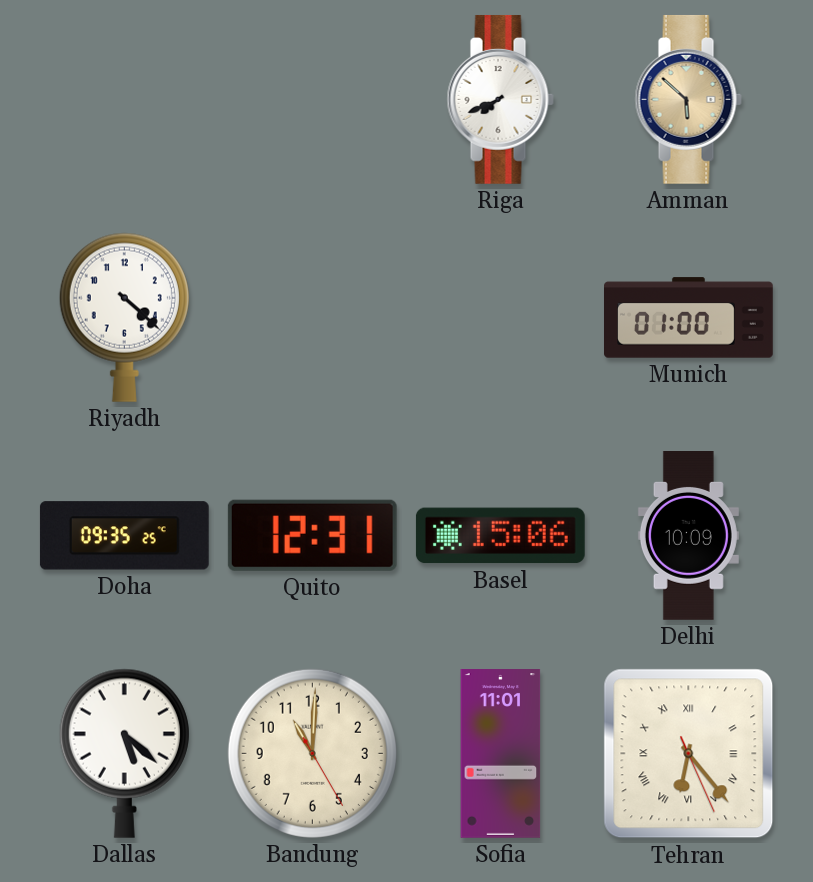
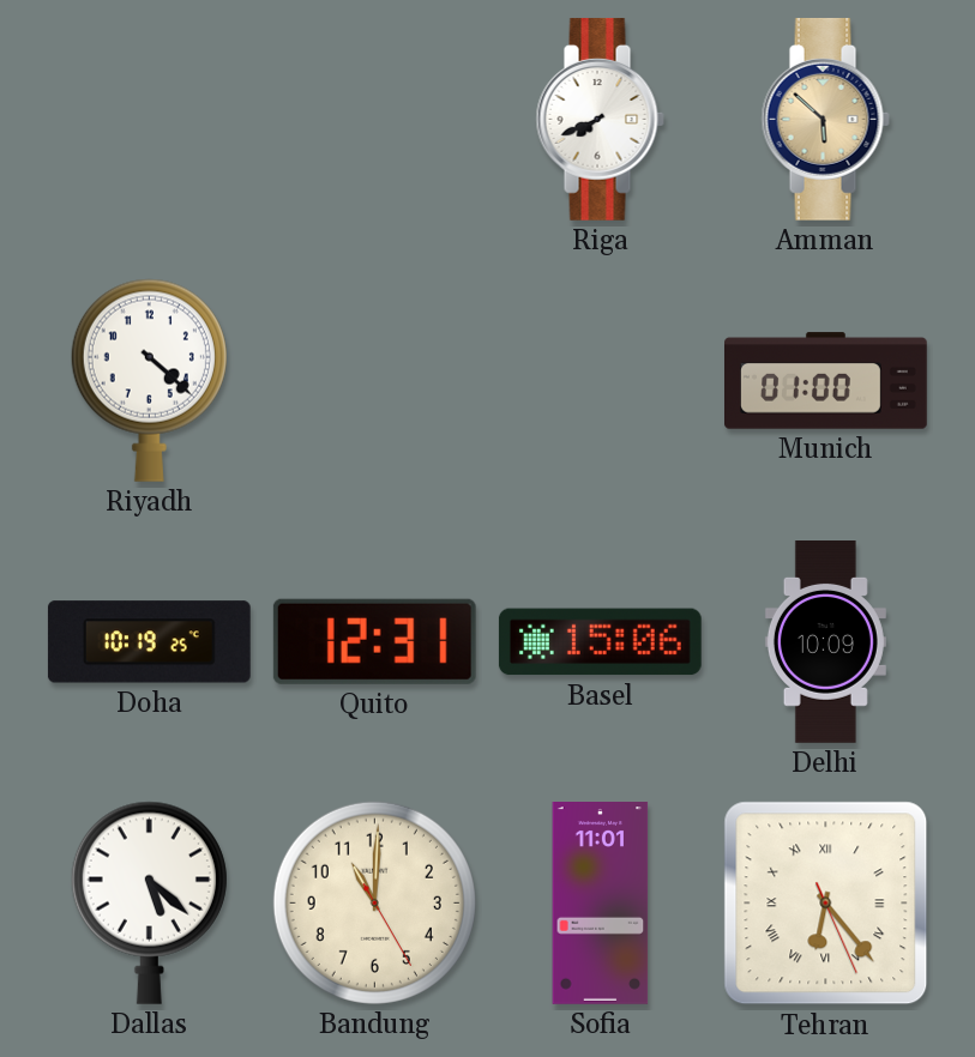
Doha: 09:35 -> 10:19
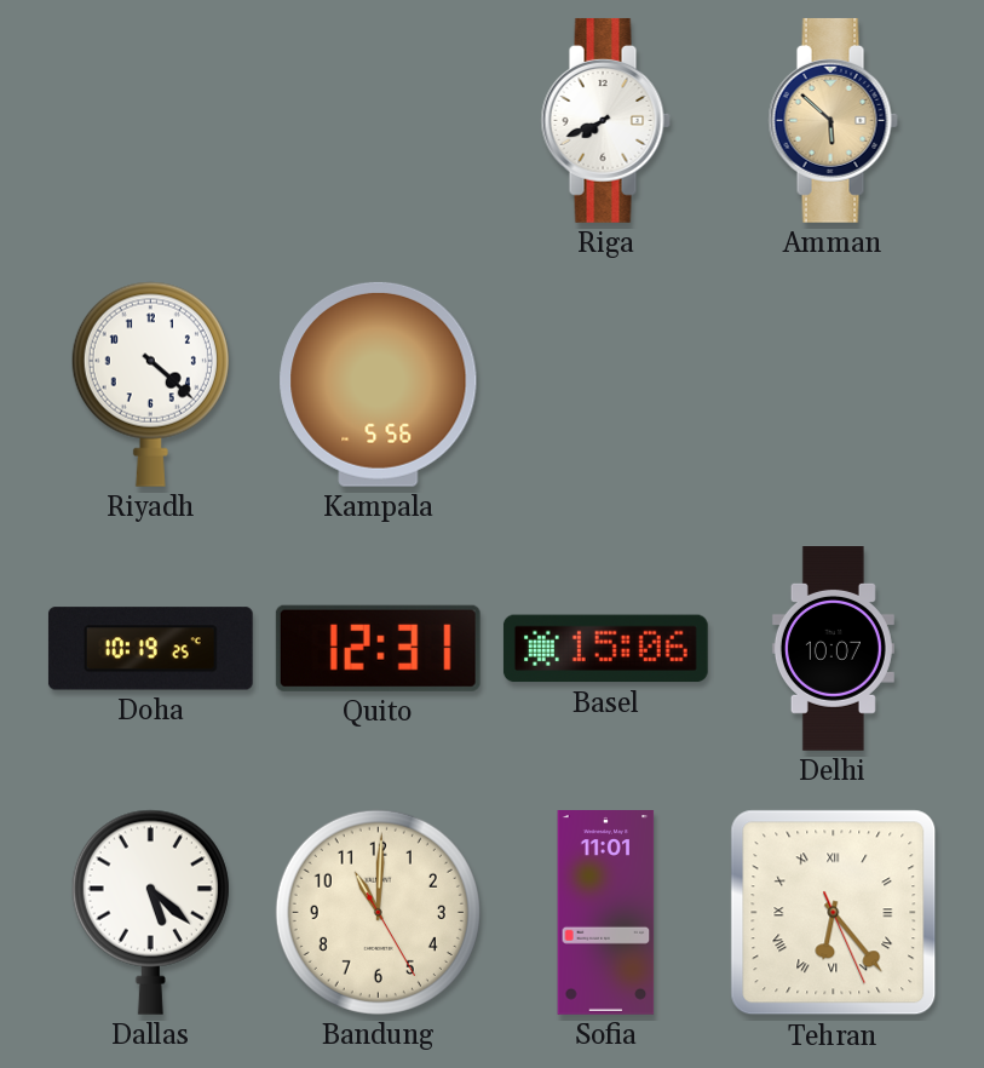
Kampala: none -> 5:56
Munich: 01:00 -> none
Delhi: 10:09 -> 10:07
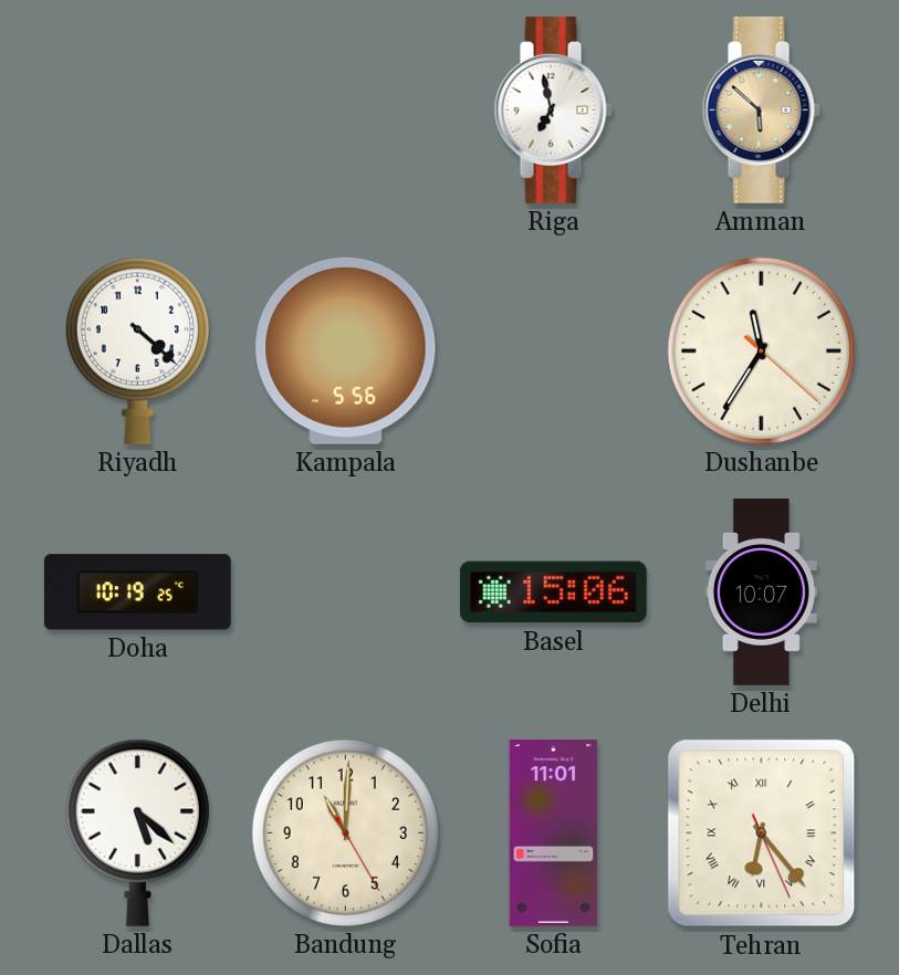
Riga: 7:41 -> 6:58
Dushanbe: none -> 11:35
Quito: 12:31 -> none
